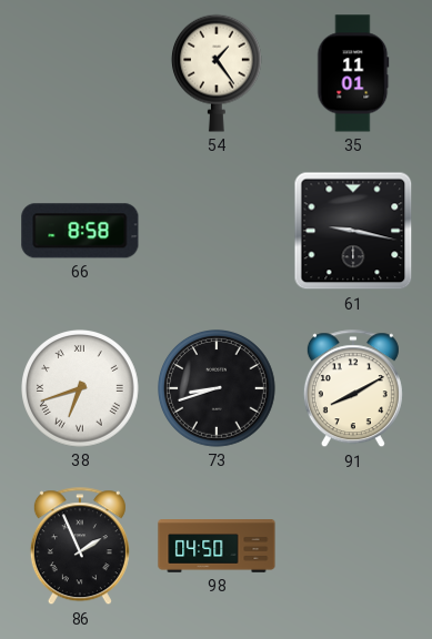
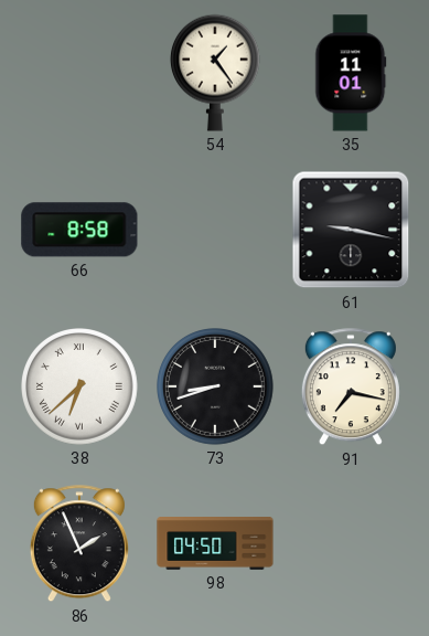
38: 6:42 -> 6:38
91: 8:10 -> 7:17
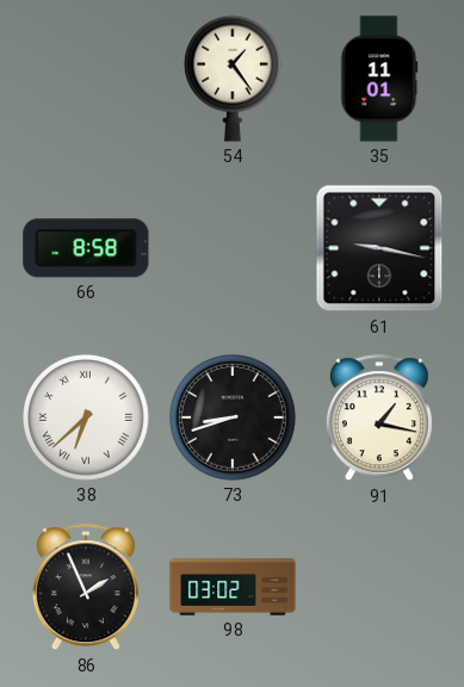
91: 7:17 -> 1:17
98: 04:50 -> 03:02
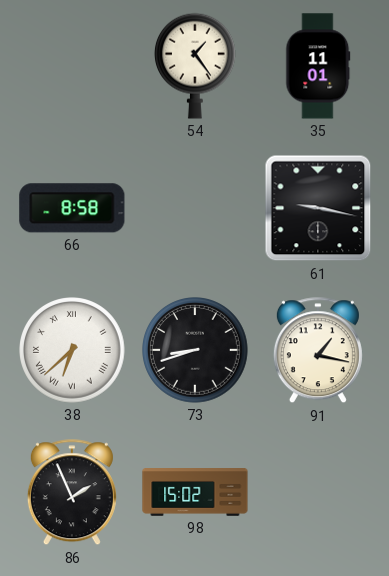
98: 03:02 -> 15:02
